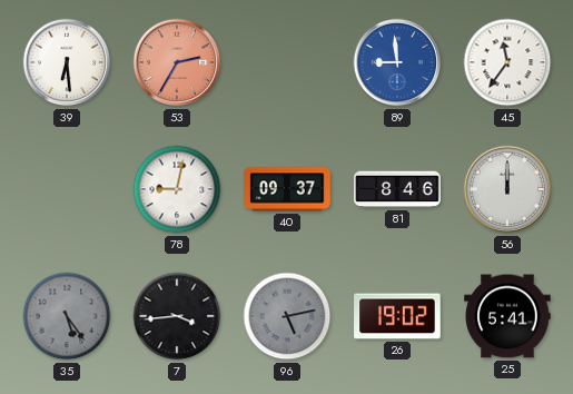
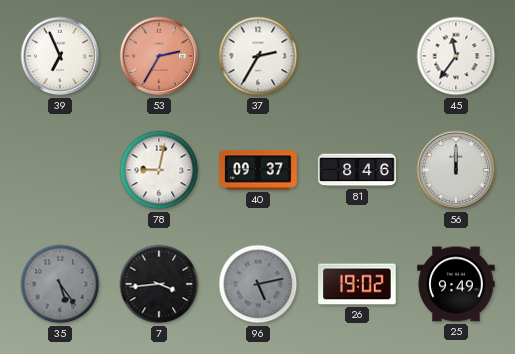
39: 6:29 -> 6:56
37: none -> 2:35
89: 8:59 -> none
25: 5:41 -> 9:49
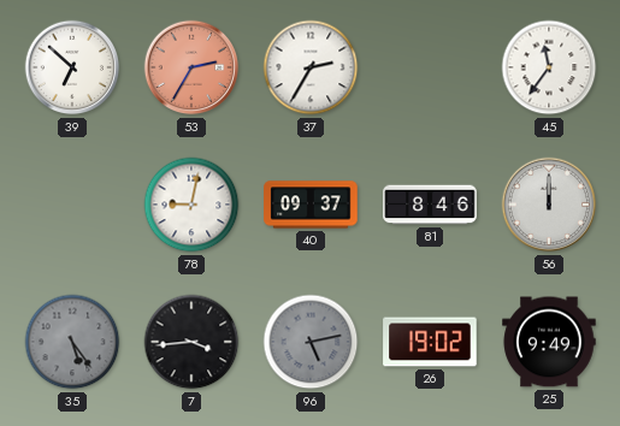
39: 6:56 -> 6:52
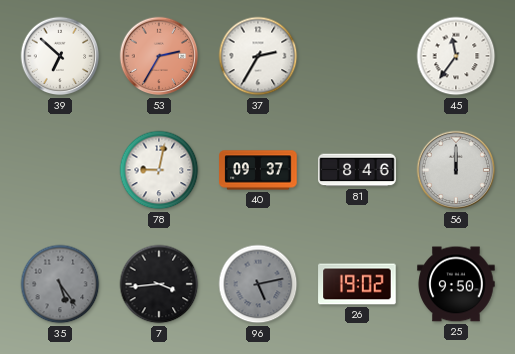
25: 9:49 -> 9:50
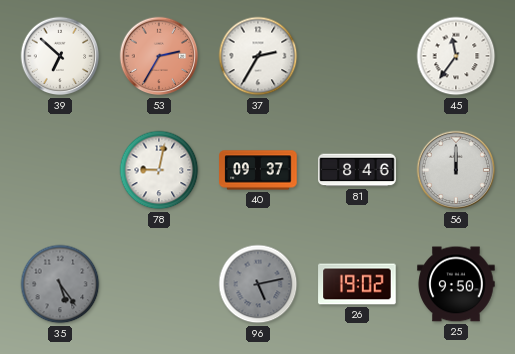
7: 3:44 -> none
